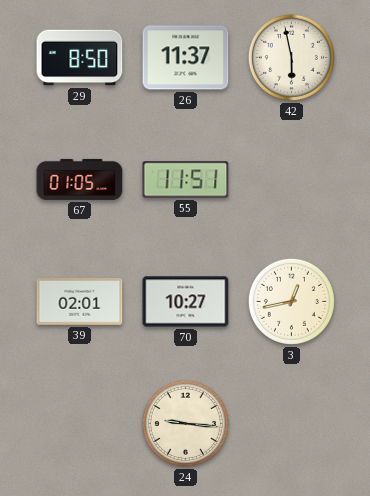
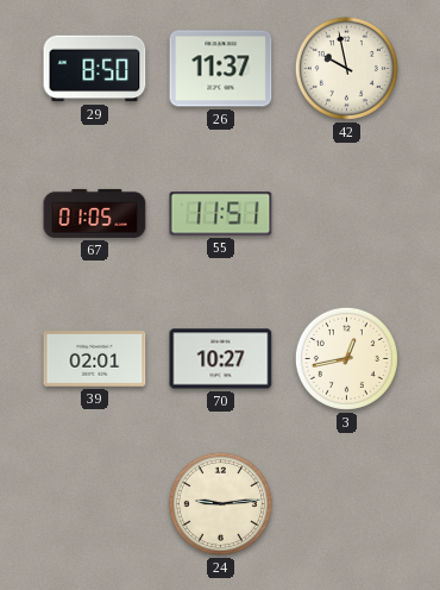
42: 5:58 -> 9:58
24: 9:16 -> 9:14
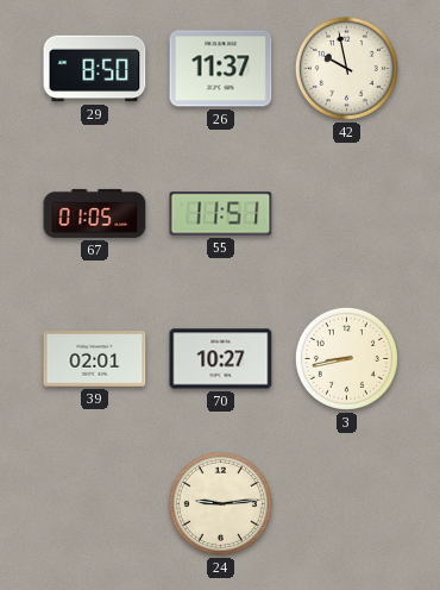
3: 12:43 -> 8:43
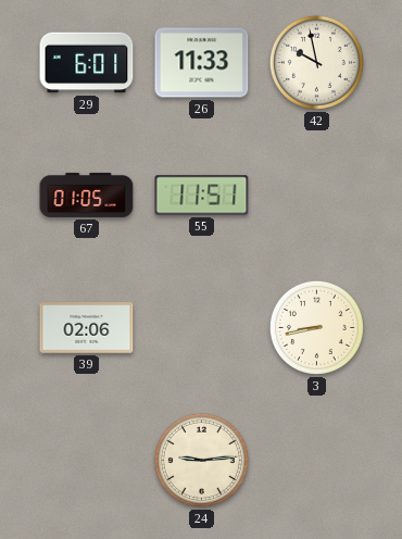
29: 8:50 -> 6:01
26: 11:37 -> 11:33
39: 02:01 -> 02:06
70: 10:27 -> none
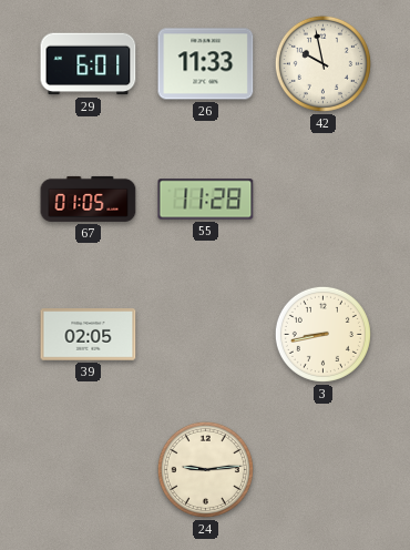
55: 11:51 -> 11:28
39: 02:06 -> 02:05
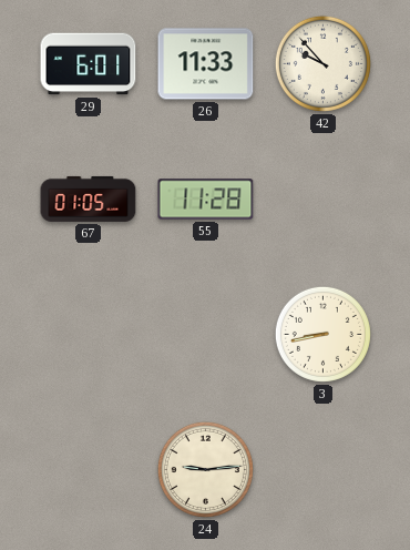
42: 9:58 -> 9:53
39: 02:05 -> none
